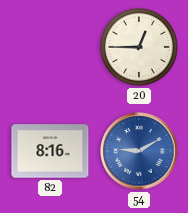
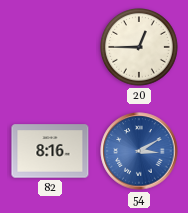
54: 9:10 -> 3:10
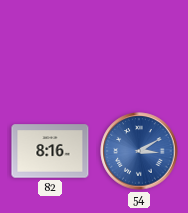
20: 12:45 -> none
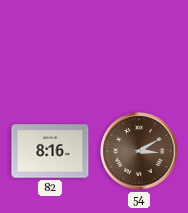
54 dial: blue -> brown
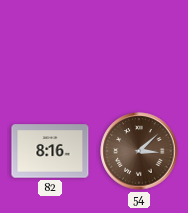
54: 3:10 -> 3:08
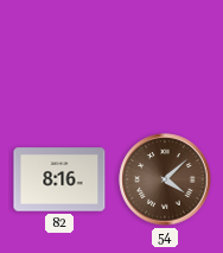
54: 3:08 -> 4:08
